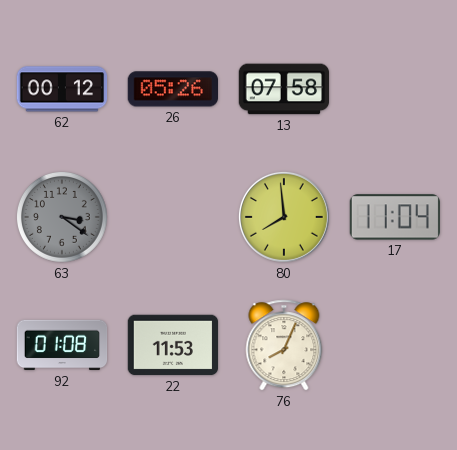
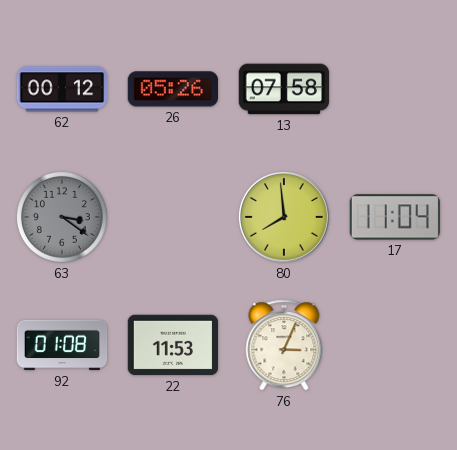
76: 8:04 -> 3:04
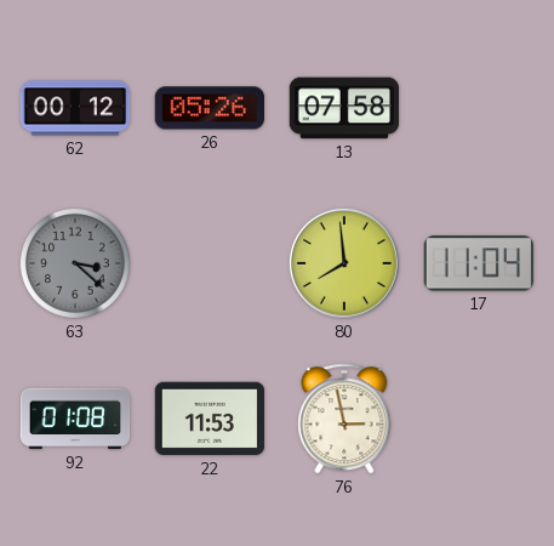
63: 3:21 -> 3:22
76: 3:04 -> 2:58
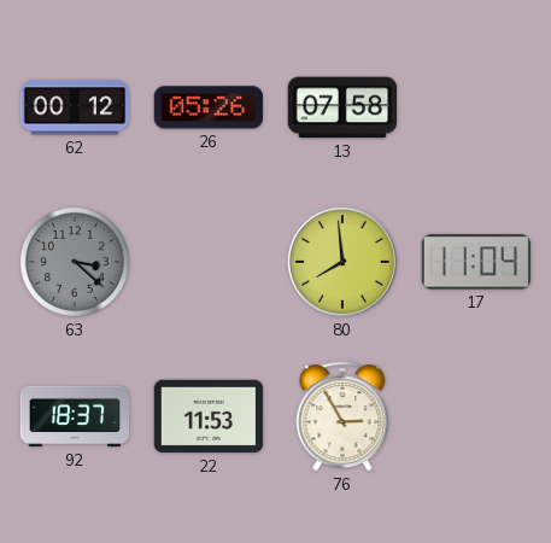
92: 01:08 -> 18:37
76: 2:58 -> 2:55
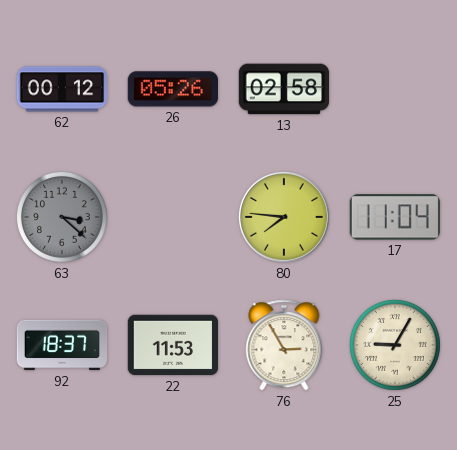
13: 07:58 -> 02:58
80: 7:59 -> 7:46
25: none -> 9:05
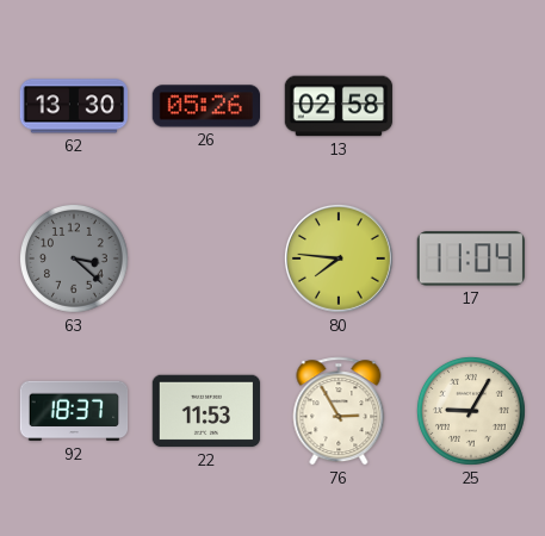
62: 00:12 -> 13:30
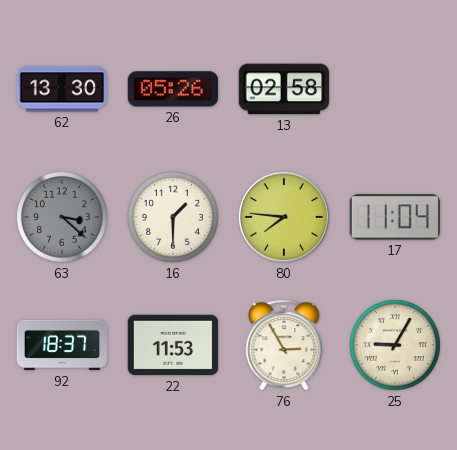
16: none -> 1:30
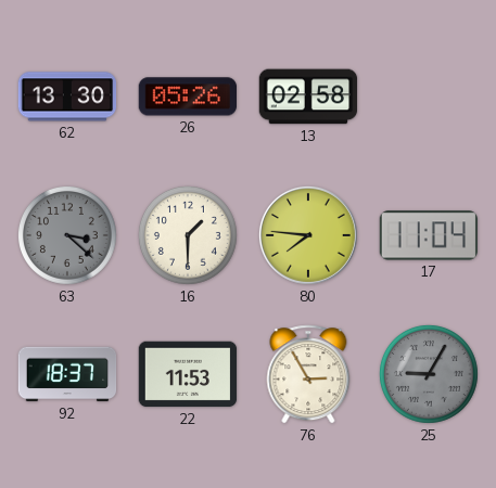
25 dial: cream -> grey
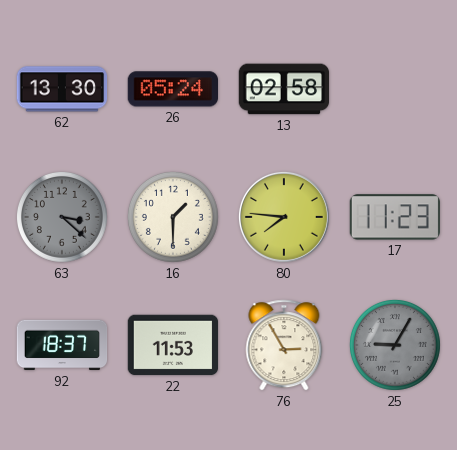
26: 05:26 -> 05:24
17: 11:04 -> 11:23
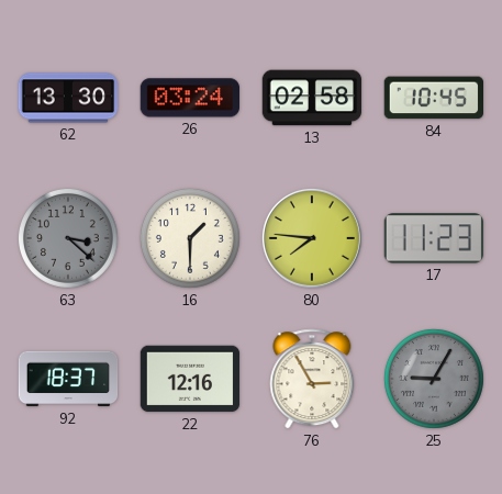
26: 05:24 -> 03:24
84: none -> 10:45
22: 11:53 -> 12:16
